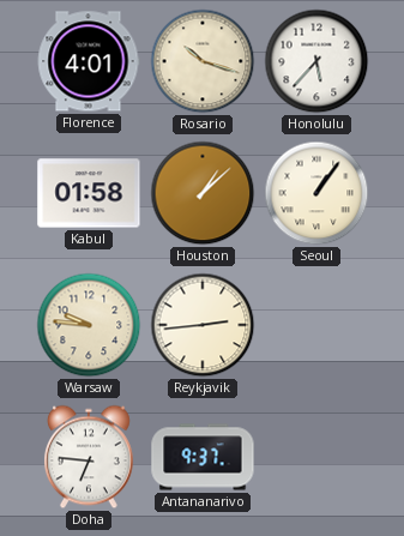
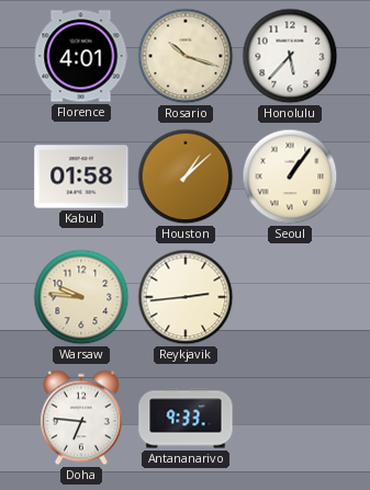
Antananarivo: 9:37 -> 9:33
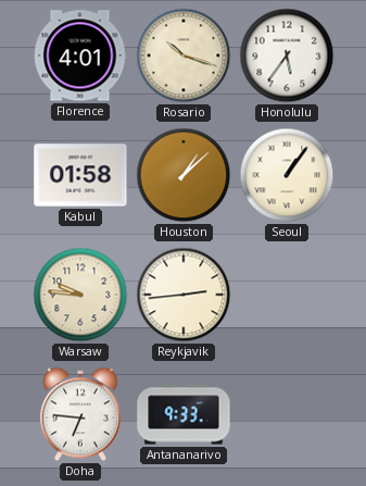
Honolulu: 5:37 -> 5:36
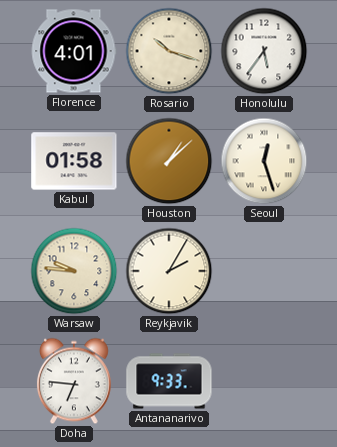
Seoul: 1:06 -> 12:27
Reykjavik: 2:44 -> 2:05
